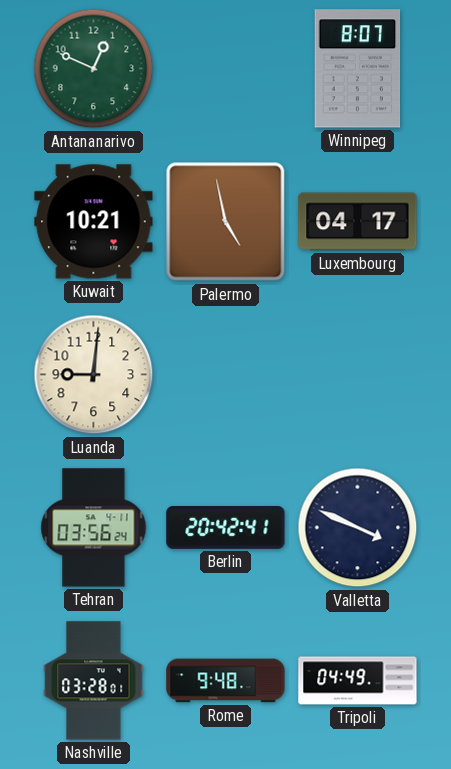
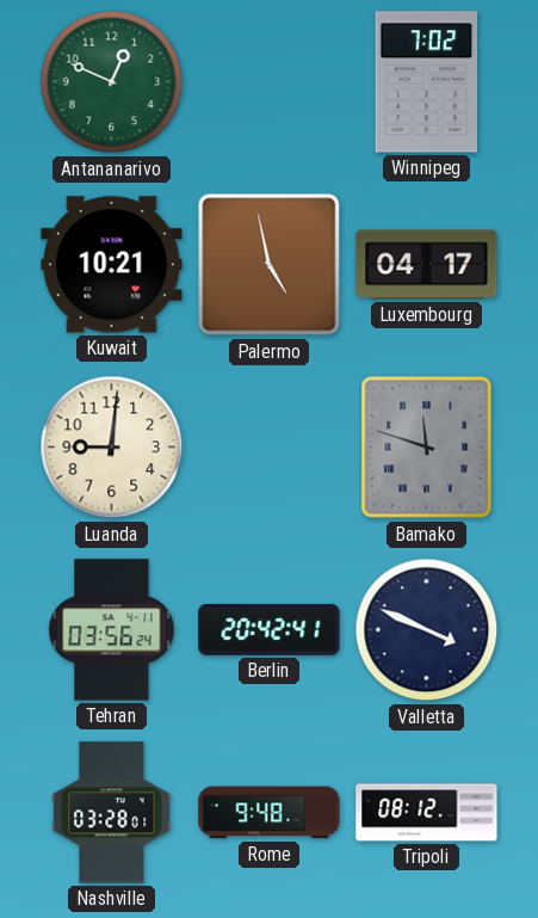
Winnipeg: 8:07 -> 7:02
Bamako: none -> 11:48
Tripoli: 04:49 -> 08:12
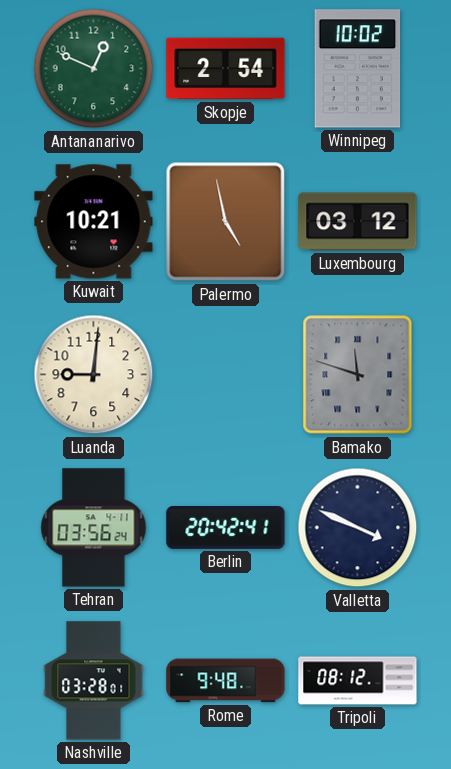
Skopje: none -> 2:54
Winnipeg: 7:02 -> 10:02
Luxembourg: 04:17 -> 03:12
